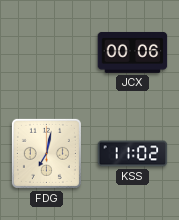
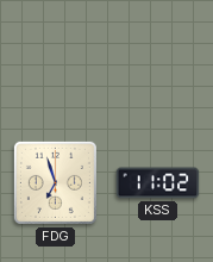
JCX: 00:06 -> none
FDG: 7:02 -> 6:57
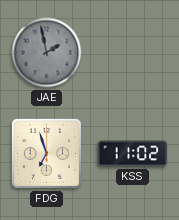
JAE: none -> 1:58
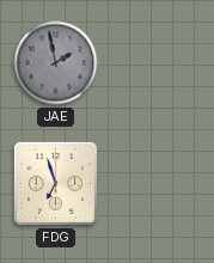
KSS: 11:02 -> none
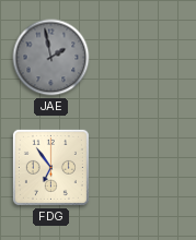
FDG: 6:57 -> 6:54
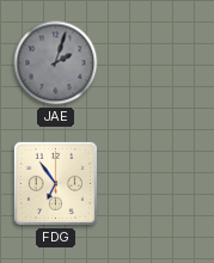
JAE: 1:58 -> 2:03
